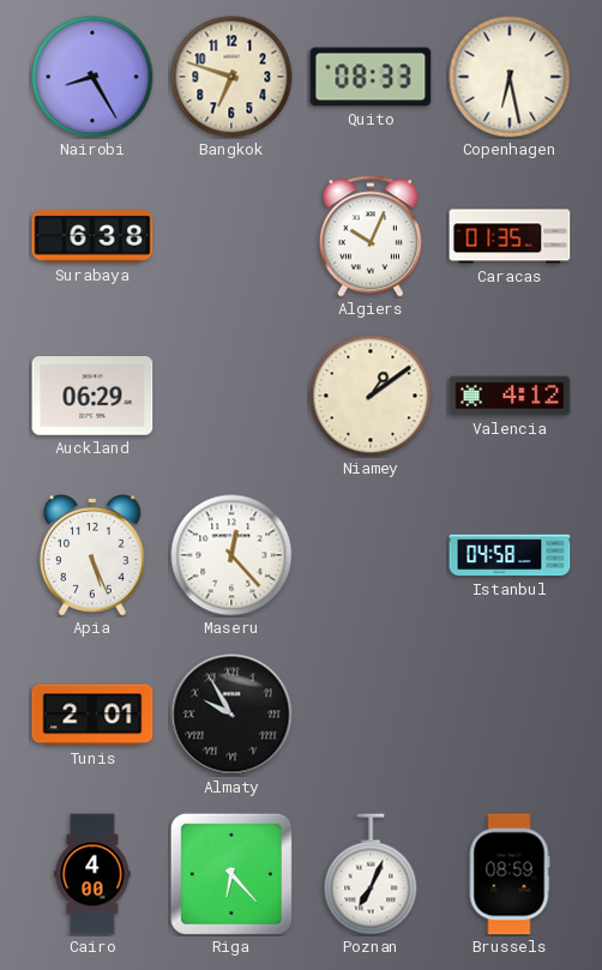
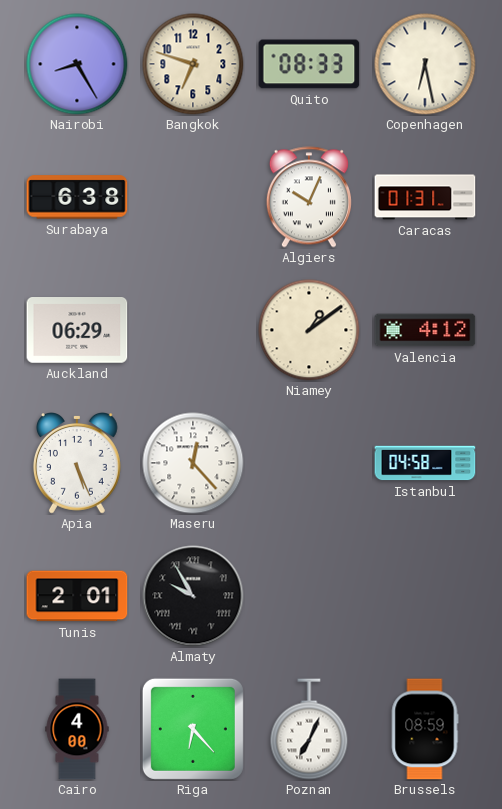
Caracas: 01:35 -> 01:31
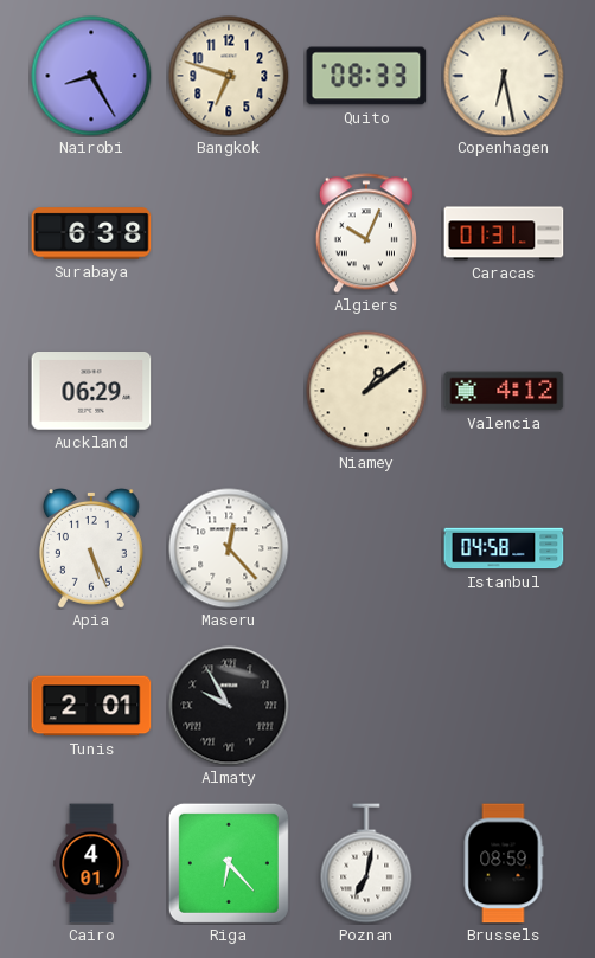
Cairo: 4:00 -> 4:01
Poznan: 7:04 -> 7:02
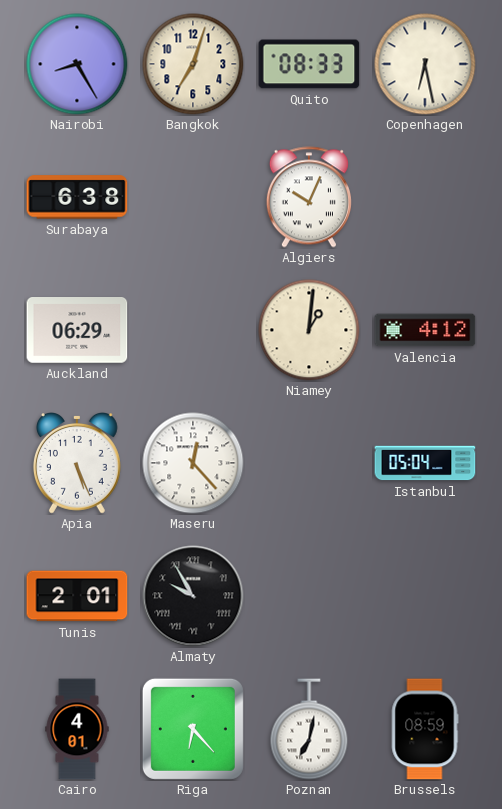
Bangkok: 6:48 -> 7:03
Caracas: 01:31 -> none
Niamey: 1:09 -> 1:01
Istanbul: 04:58 -> 05:04
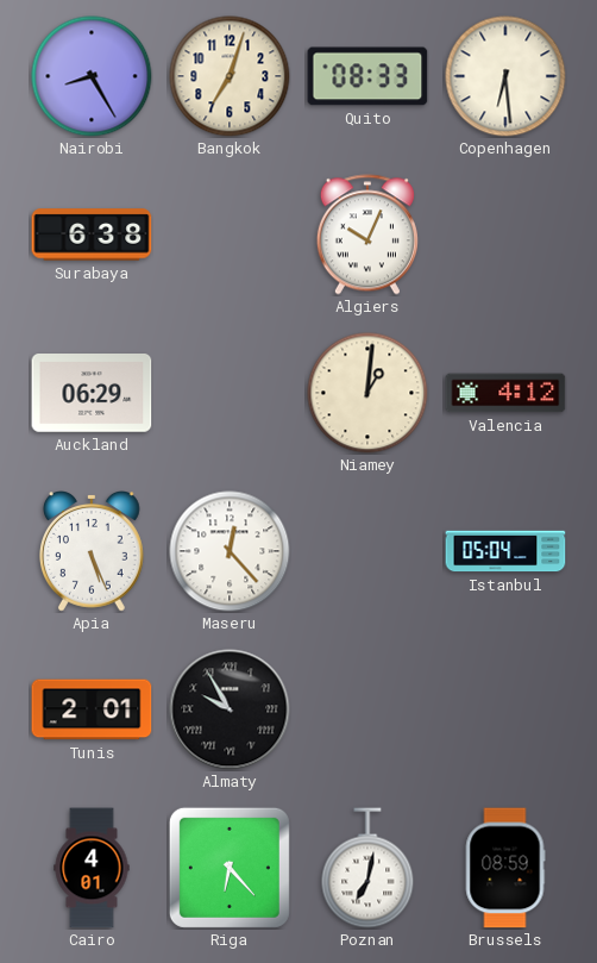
Copenhagen: 6:28 -> 6:29
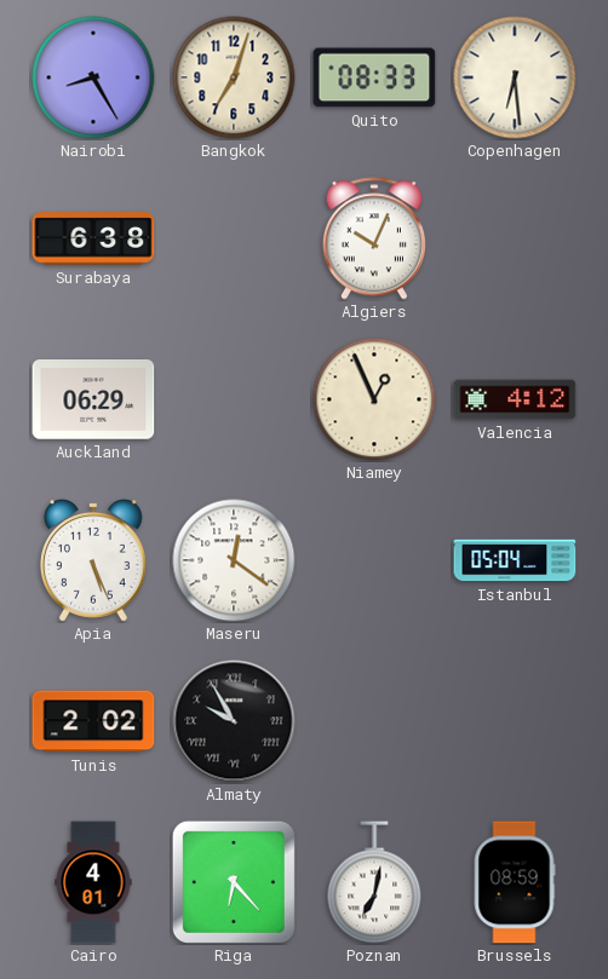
Niamey: 1:01 -> 12:56
Maseru: 12:23 -> 12:21
Tunis: 2:01 -> 2:02
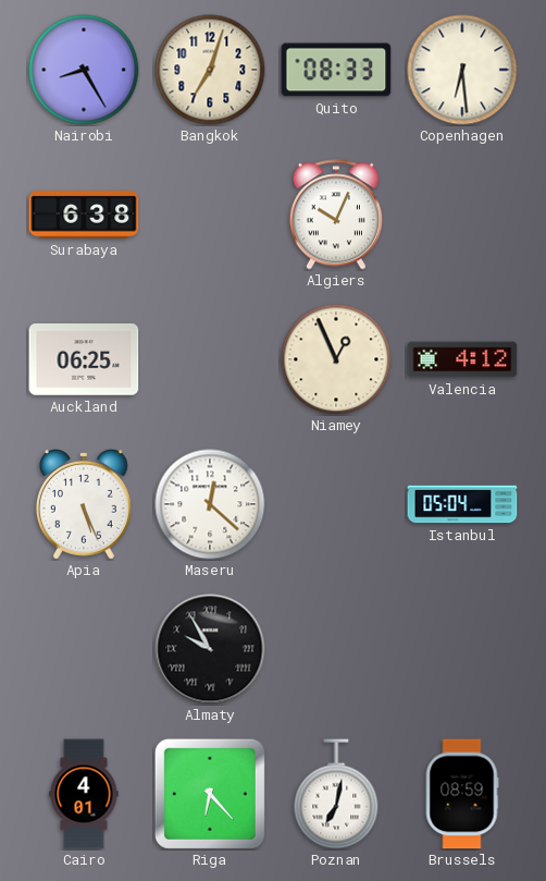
Auckland: 06:29 -> 06:25
Maseru: 12:21 -> 12:22
Tunis: 2:02 -> none
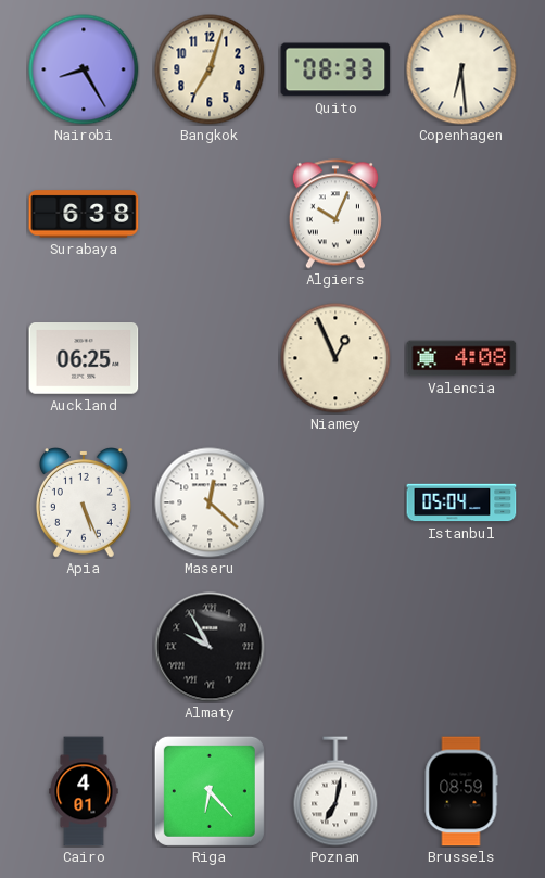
Valencia: 4:12 -> 4:08
